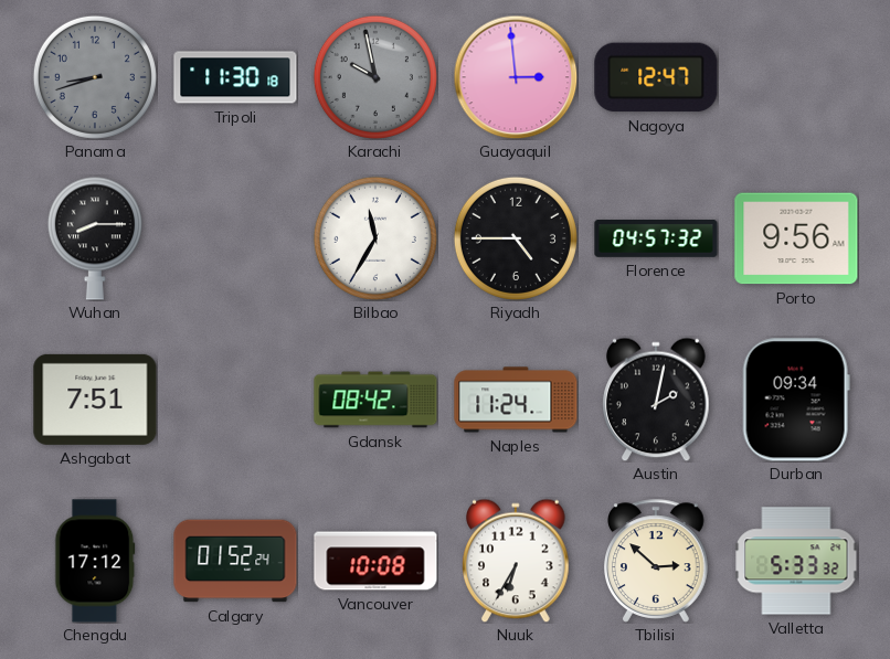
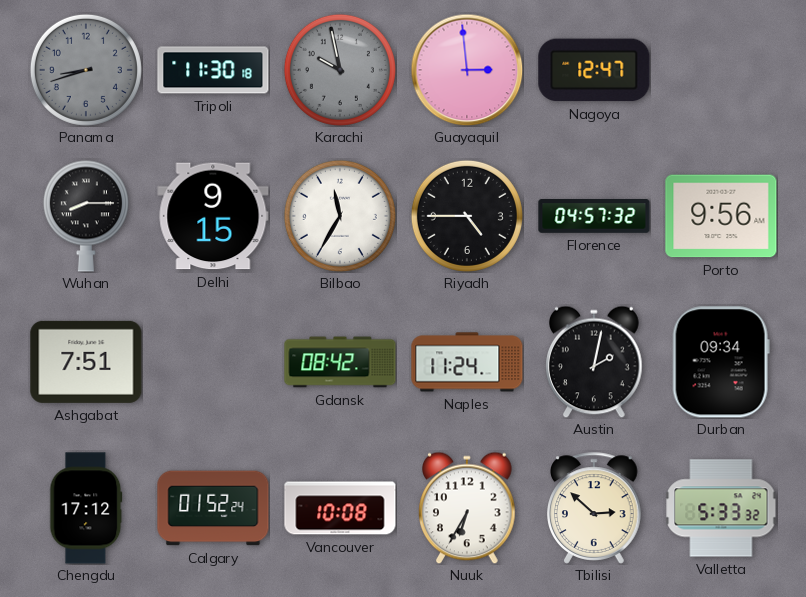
Delhi: none -> 9:15
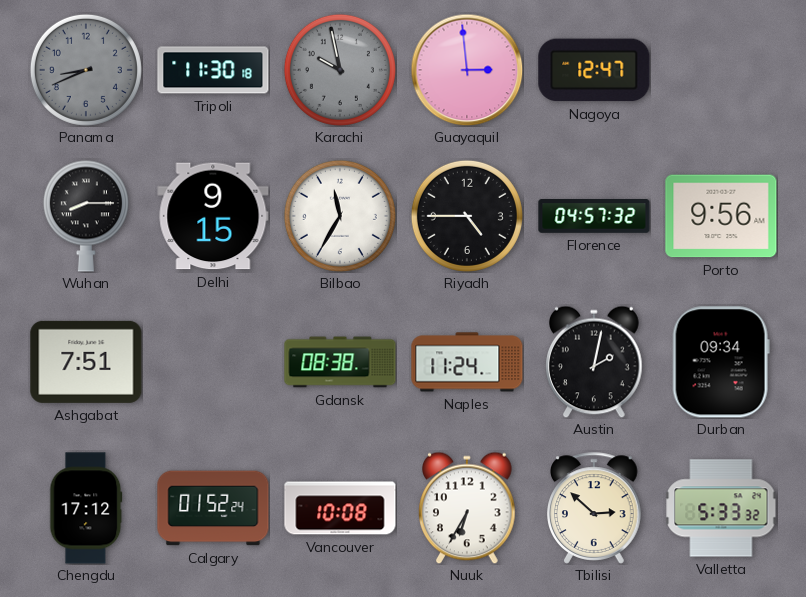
Panama: 8:42 -> 8:41
Gdansk: 08:42 -> 08:38
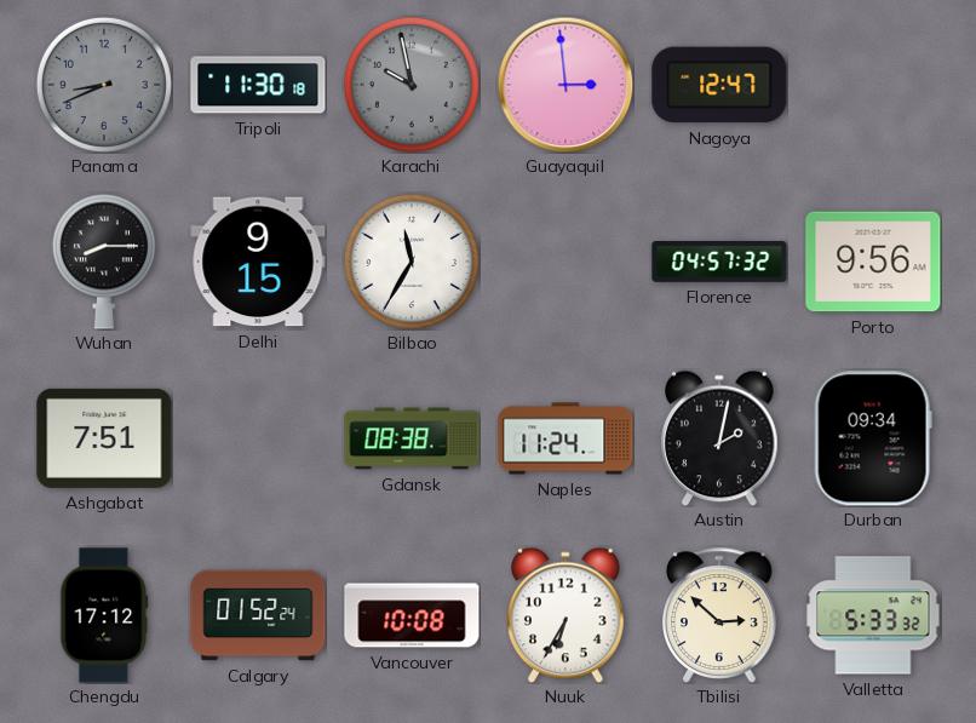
Riyadh: 4:45 -> none
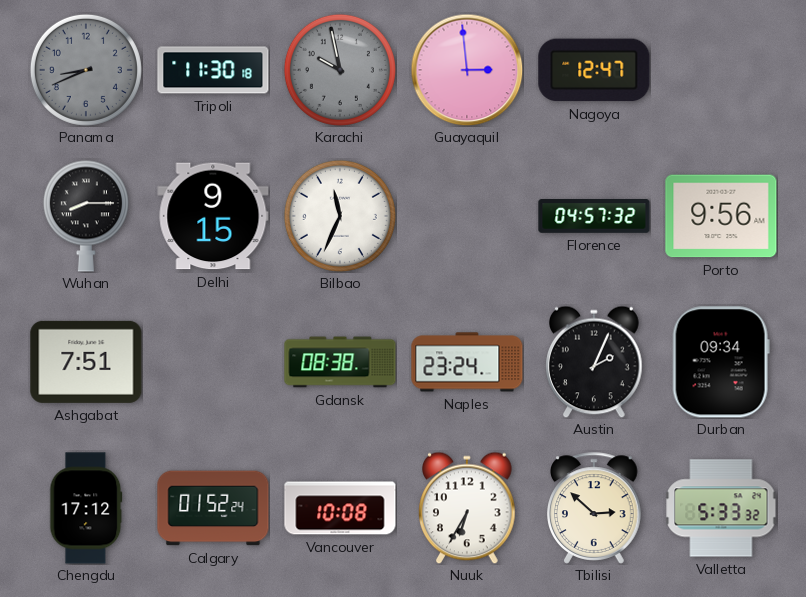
Bilbao: 11:35 -> 11:34
Naples: 11:24 -> 23:24
Austin: 2:02 -> 2:04
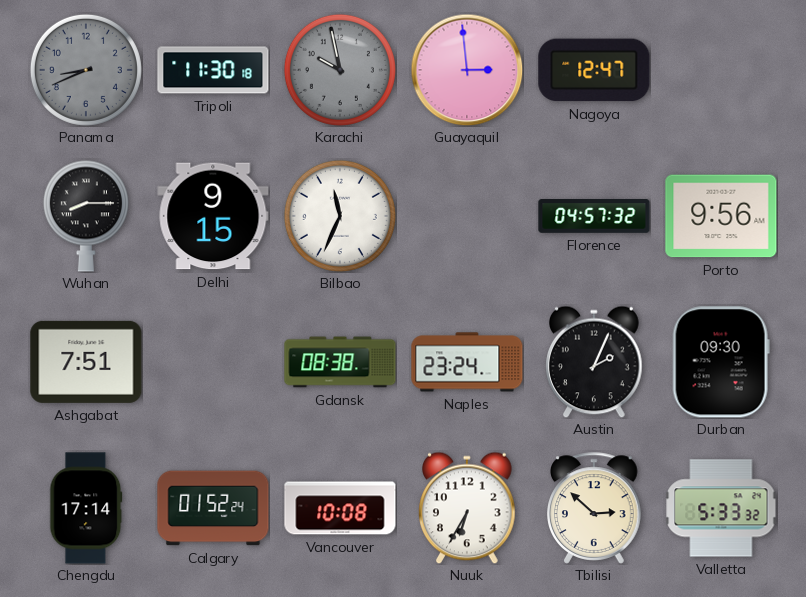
Durban: 09:34 -> 09:30
Chengdu: 17:12 -> 17:14
